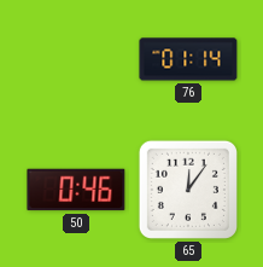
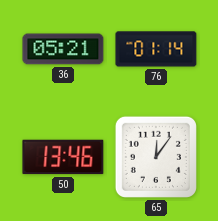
36: none -> 05:21
50: 0:46 -> 13:46
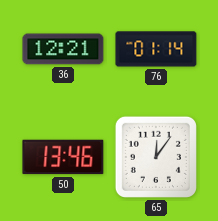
36: 05:21 -> 12:21
